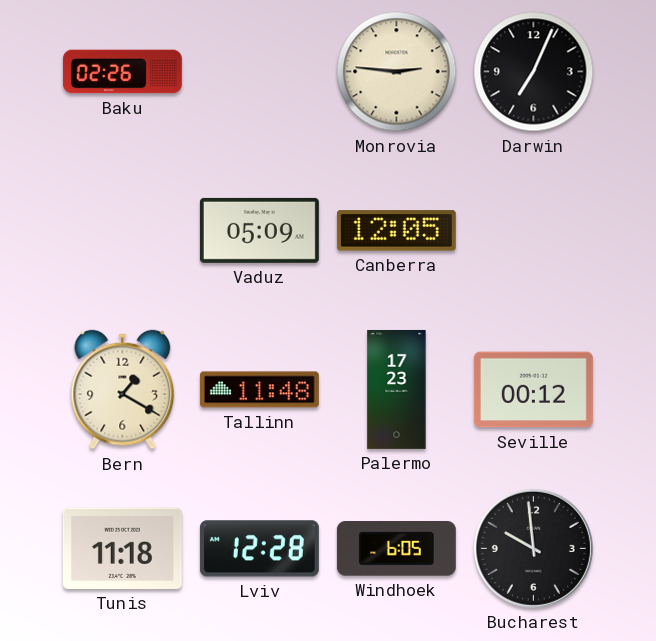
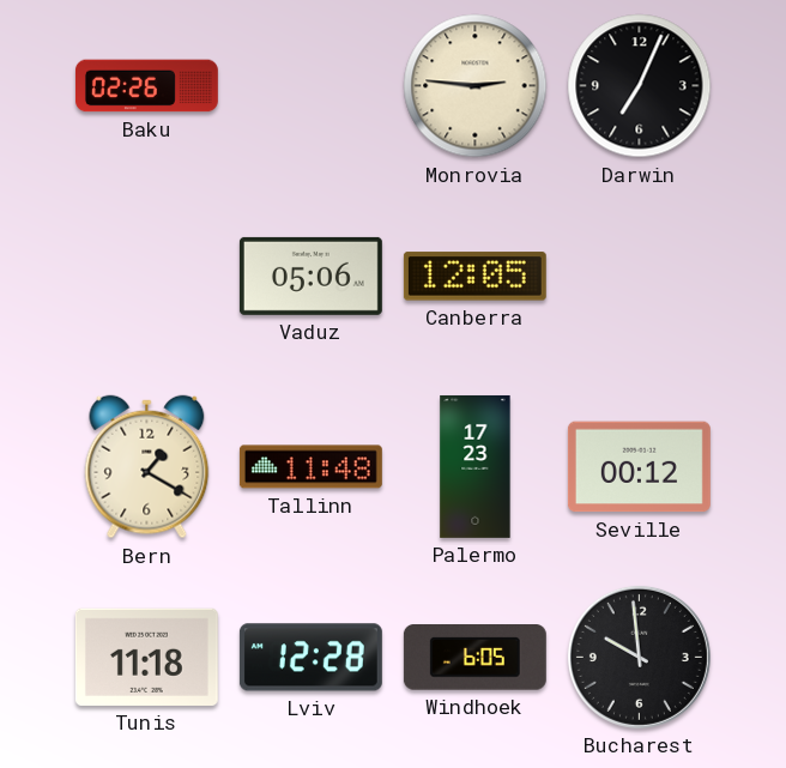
Vaduz: 05:09 -> 05:06
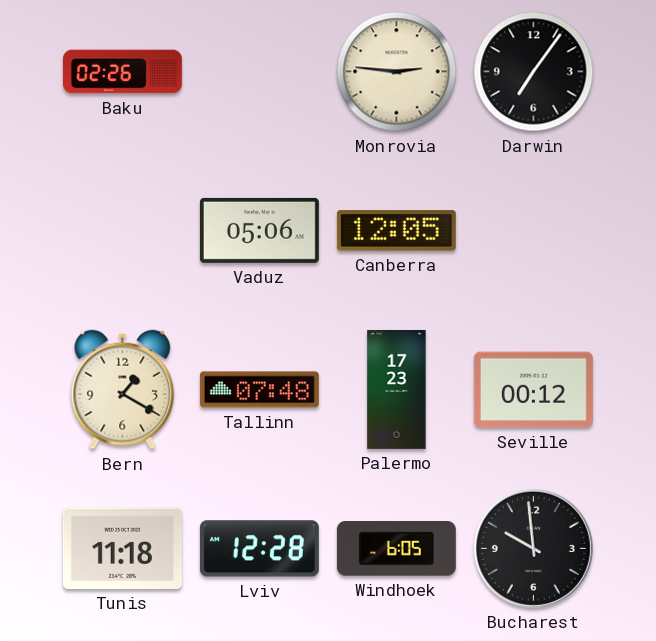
Darwin: 7:04 -> 7:06
Tallinn: 11:48 -> 07:48
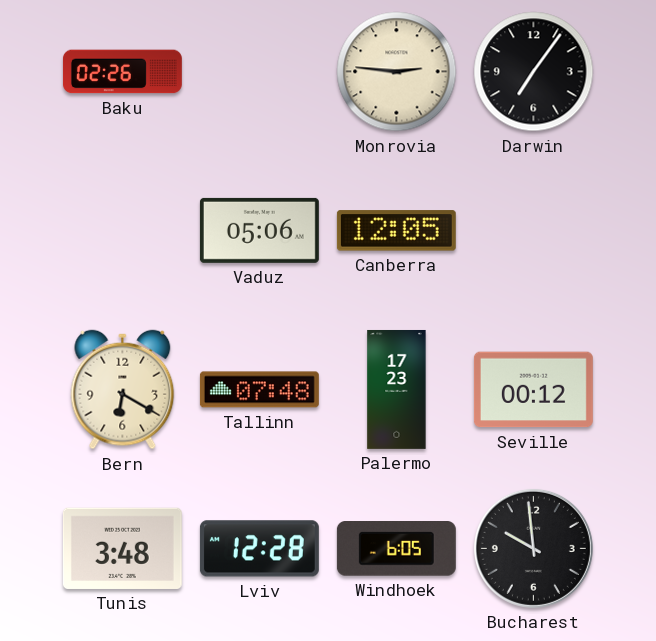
Bern: 1:20 -> 6:20
Tunis: 11:18 -> 3:48
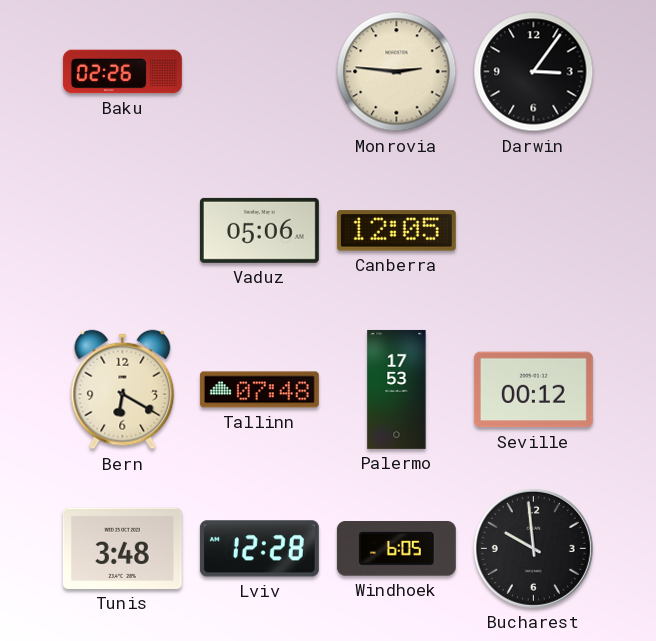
Darwin: 7:06 -> 3:06
Palermo: 17:23 -> 17:53
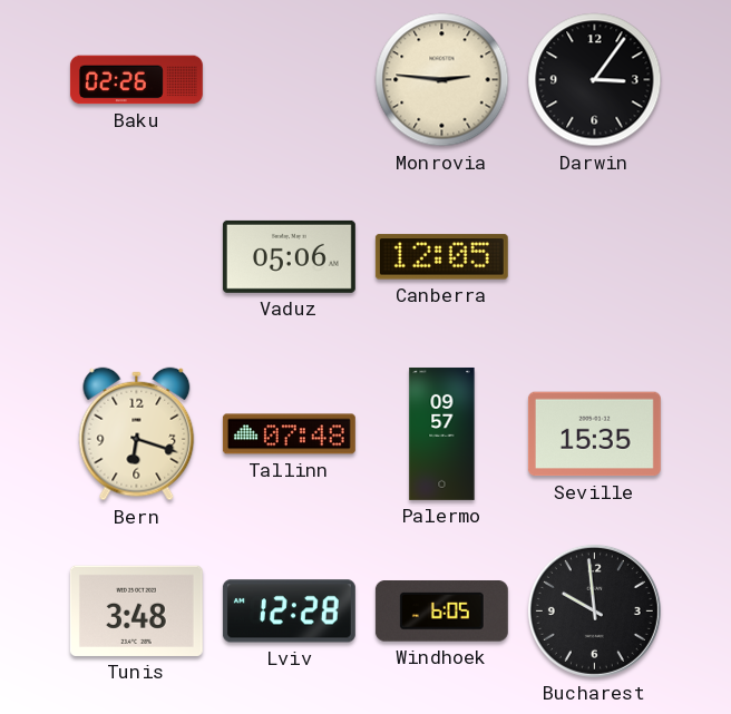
Bern: 6:20 -> 6:18
Palermo: 17:53 -> 09:57
Seville: 00:12 -> 15:35
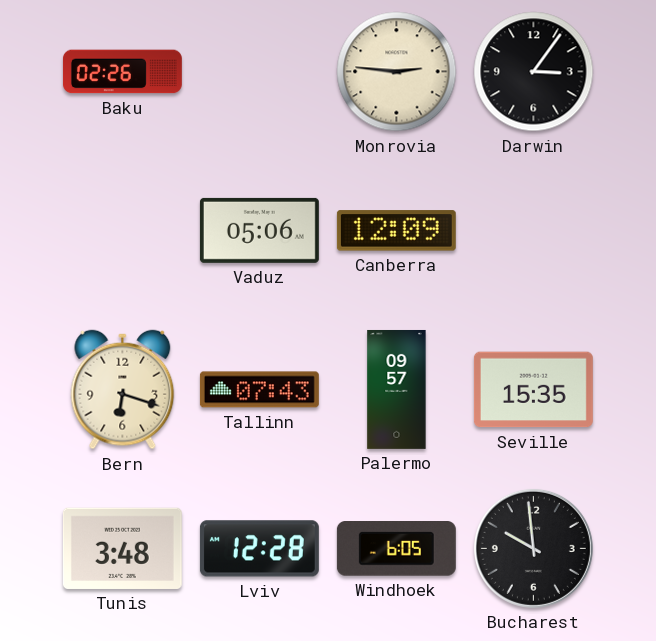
Canberra: 12:05 -> 12:09
Tallinn: 07:48 -> 07:43
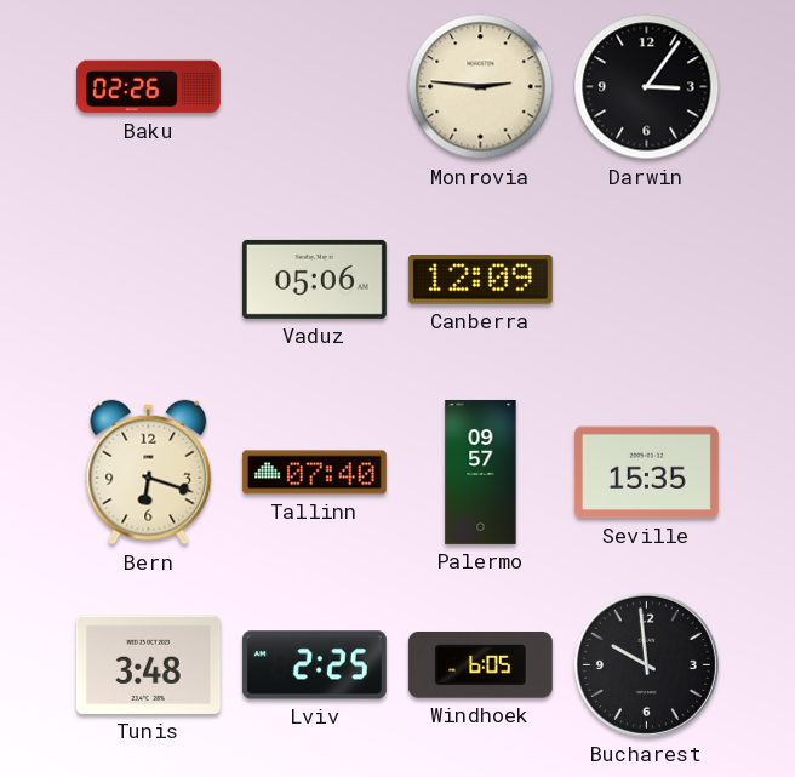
Tallinn: 07:43 -> 07:40
Lviv: 12:28 -> 2:25
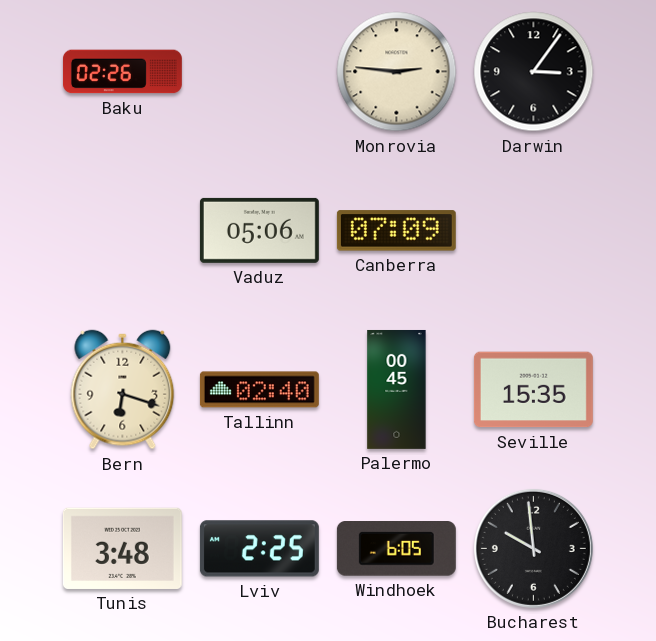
Canberra: 12:09 -> 07:09
Tallinn: 07:40 -> 02:40
Palermo: 09:57 -> 00:45
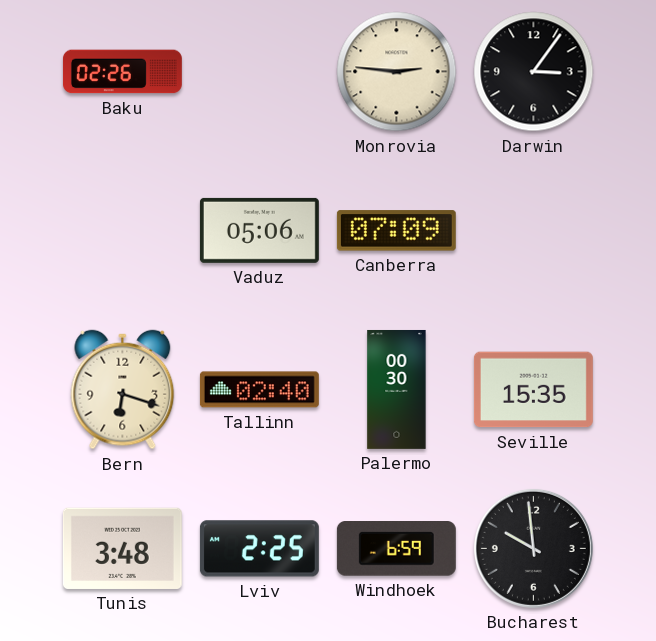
Palermo: 00:45 -> 00:30
Windhoek: 6:05 -> 6:59
